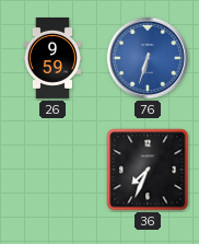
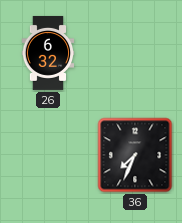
26: 9:59 -> 6:32
76: 6:33 -> none
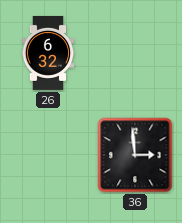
36: 7:34 -> 2:59
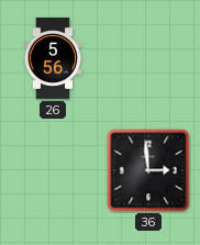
26: 6:32 -> 5:56
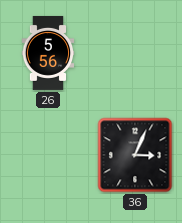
36: 2:59 -> 3:04
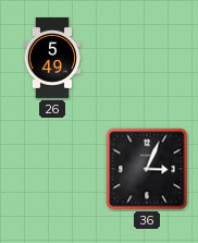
26: 5:56 -> 5:49
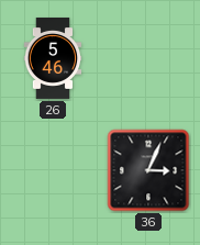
26: 5:49 -> 5:46
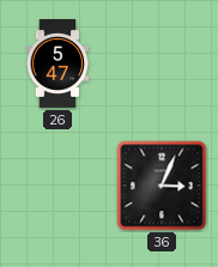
26: 5:46 -> 5:47
